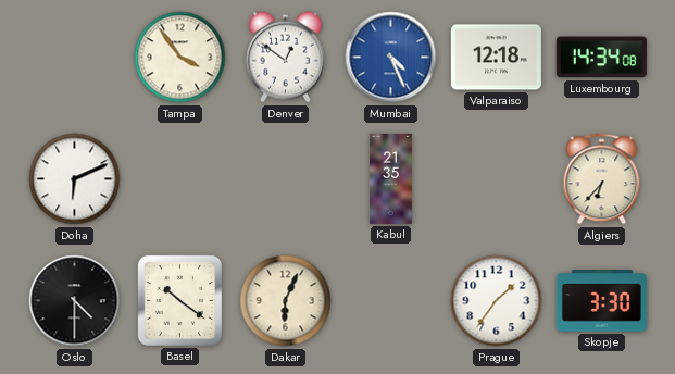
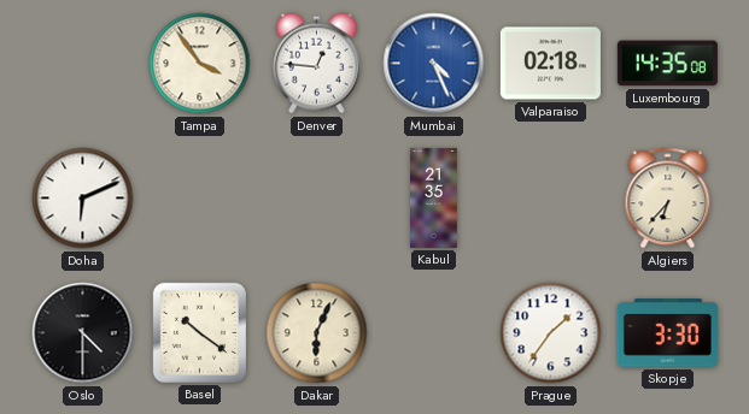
Denver: 12:51 -> 12:46
Valparaiso: 12:18 -> 02:18
Luxembourg: 14:34 -> 14:35
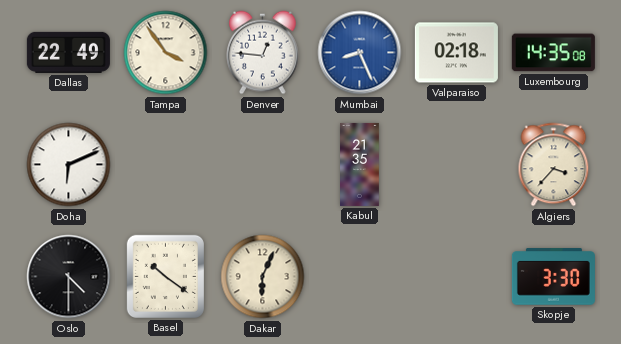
Dallas: none -> 22:49
Mumbai: 4:26 -> 8:26
Algiers: 6:37 -> 3:37
Prague: 1:36 -> none
